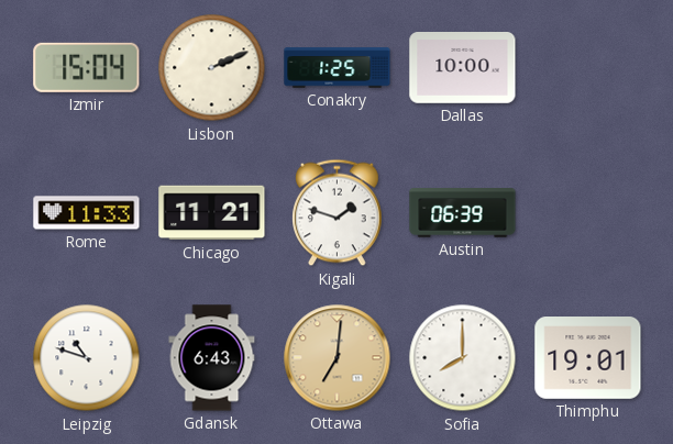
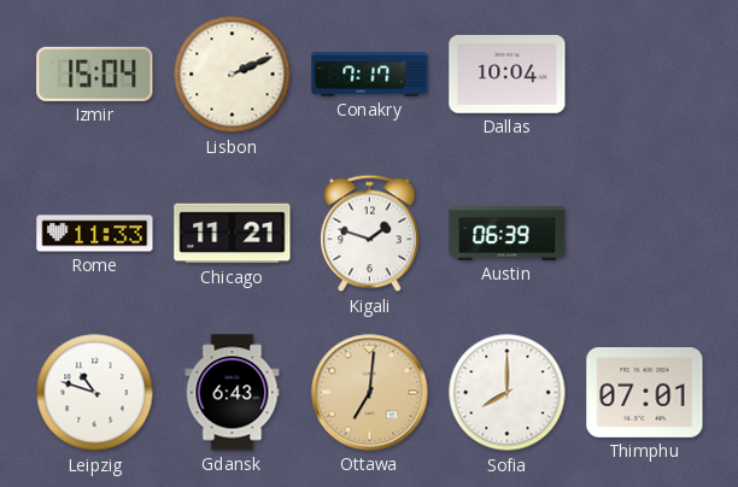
Conakry: 1:25 -> 7:17
Dallas: 10:00 -> 10:04
Thimphu: 19:01 -> 07:01
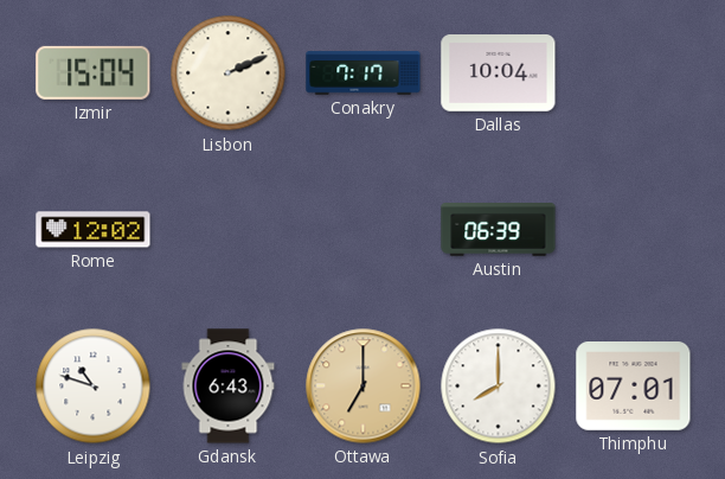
Rome: 11:33 -> 12:02
Chicago: 11:21 -> none
Kigali: 1:48 -> none
Ottawa: 7:01 -> 7:00
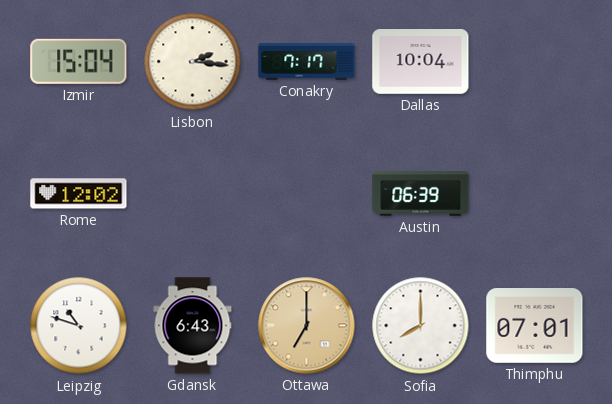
Lisbon: 2:11 -> 2:16
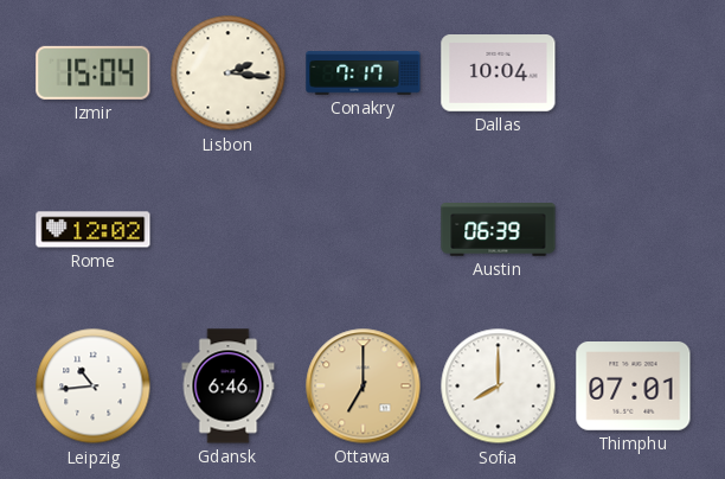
Leipzig: 10:48 -> 10:44
Gdansk: 6:43 -> 6:46
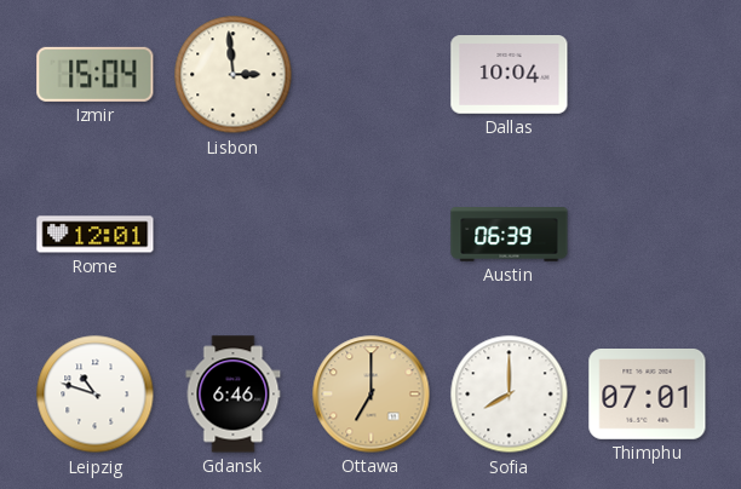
Lisbon: 2:16 -> 2:59
Conakry: 7:17 -> none
Rome: 12:02 -> 12:01
Leipzig: 10:44 -> 10:48
